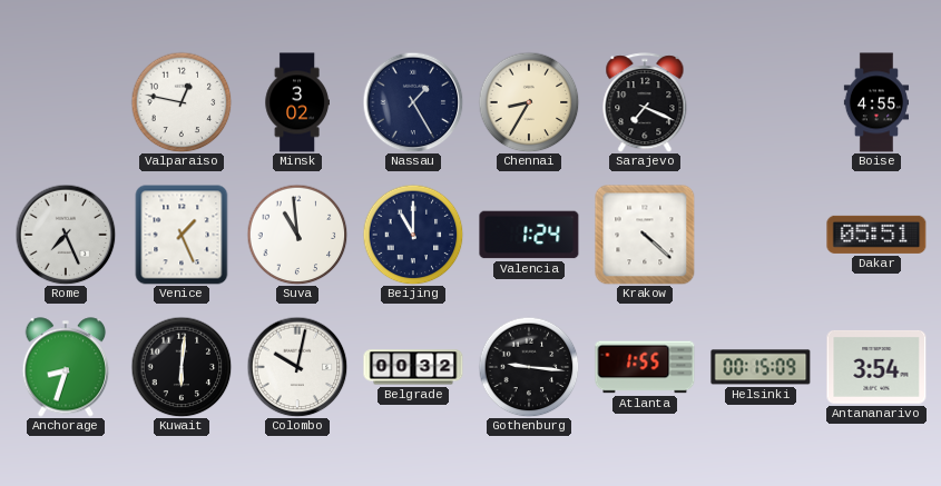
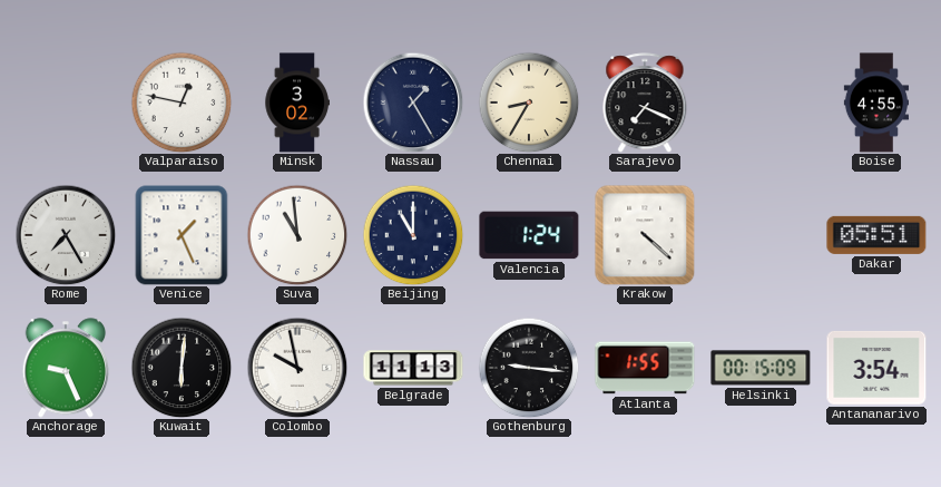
Rome: 7:26 -> 7:25
Anchorage: 8:33 -> 9:26
Colombo: 10:02 -> 9:58
Belgrade: 00:32 -> 11:13
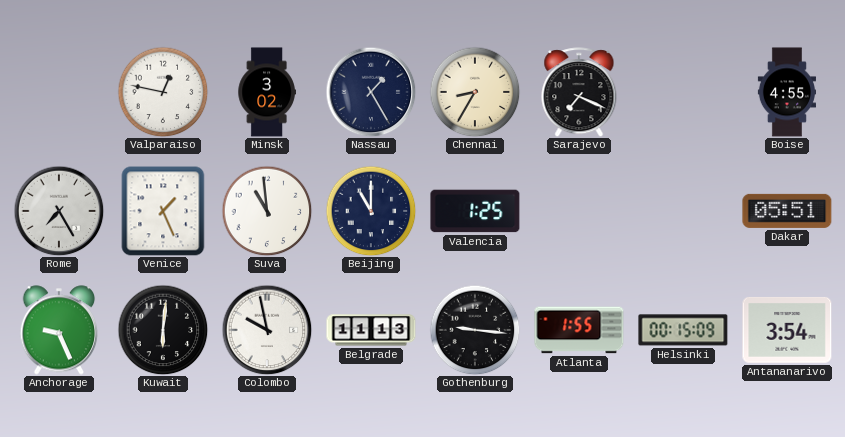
Valencia: 1:24 -> 1:25
Krakow: 4:22 -> none
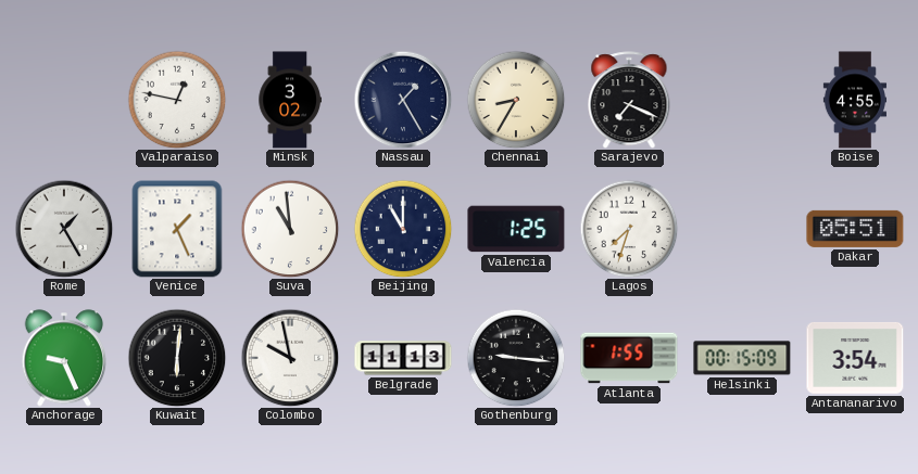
Rome: 7:25 -> 1:25
Lagos: none -> 7:33
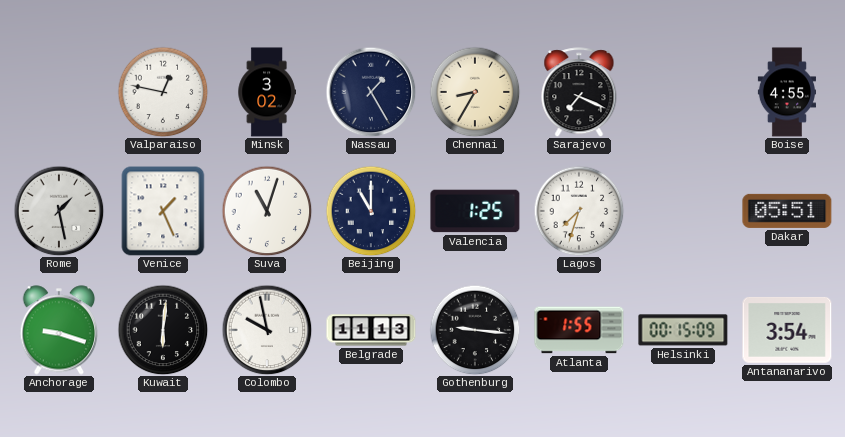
Rome: 1:25 -> 1:28
Suva: 10:59 -> 11:03
Anchorage: 9:26 -> 9:18
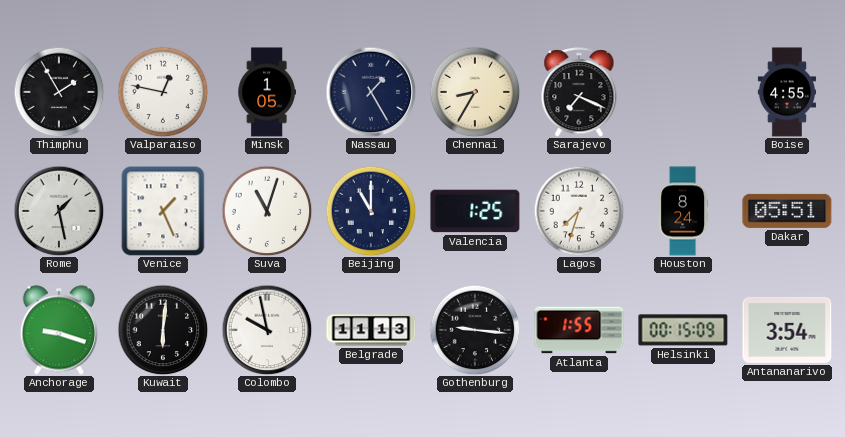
Thimphu: none -> 1:55
Minsk: 3:02 -> 1:05
Houston: none -> 8:24
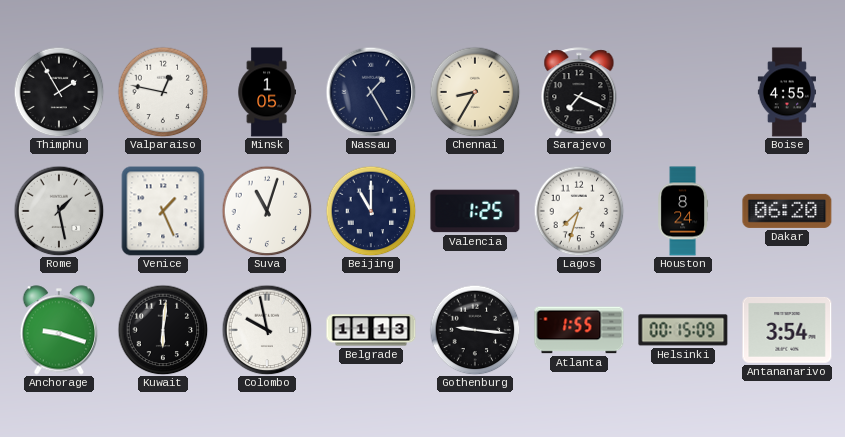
Dakar: 05:51 -> 06:20
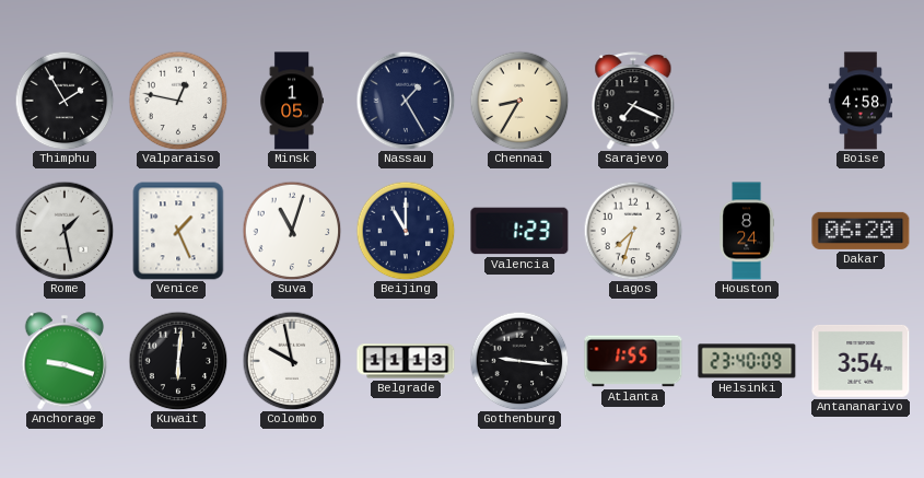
Boise: 4:55 -> 4:58
Valencia: 1:25 -> 1:23
Helsinki: 00:15 -> 23:40
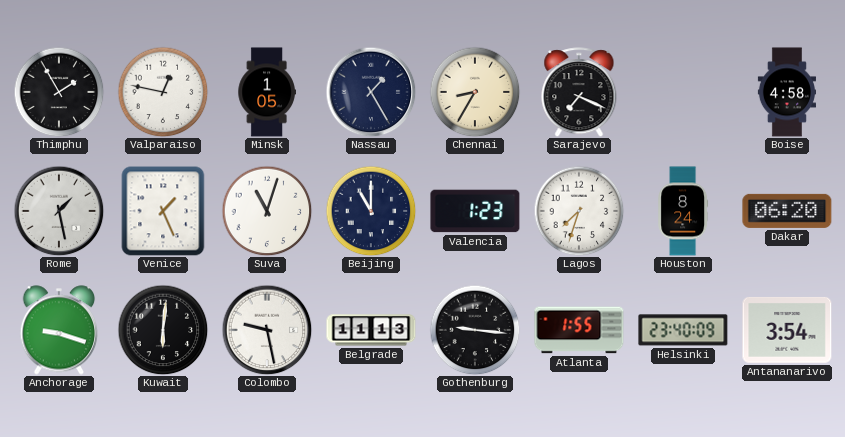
Colombo: 9:58 -> 9:28
